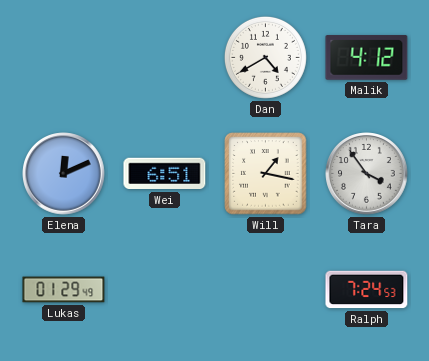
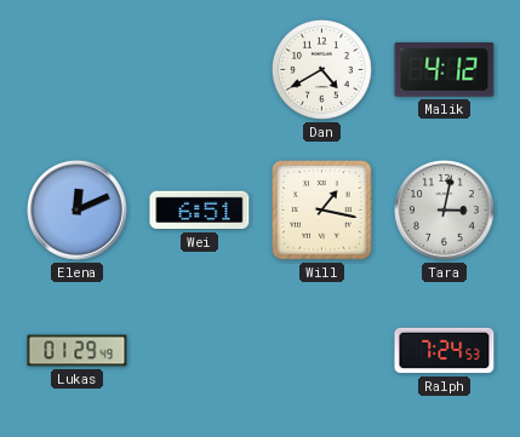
Tara: 3:54 -> 3:02
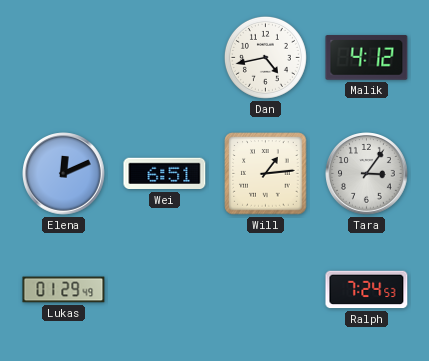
Dan: 4:40 -> 4:43
Will: 1:17 -> 1:14
Tara: 3:02 -> 3:06
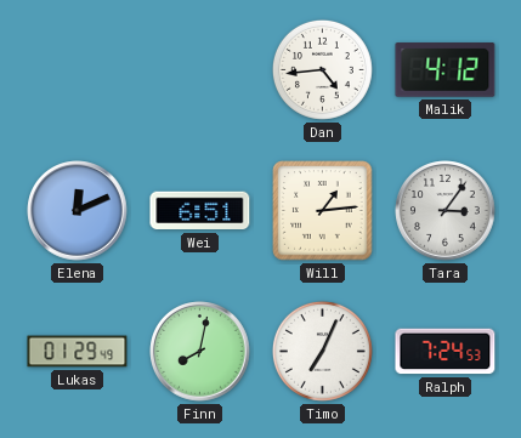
Dan: 4:43 -> 4:44
Finn: none -> 8:02
Timo: none -> 7:04
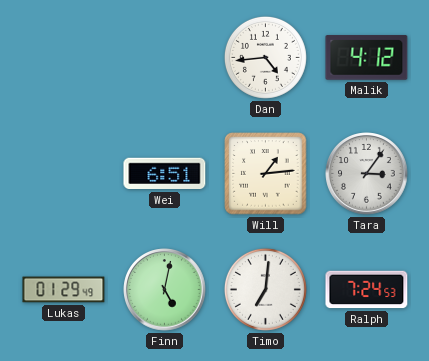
Elena: 12:11 -> none
Finn: 8:02 -> 5:02
Timo: 7:04 -> 7:01
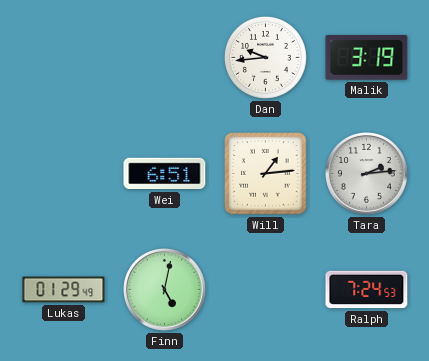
Dan: 4:44 -> 9:44
Malik: 4:12 -> 3:19
Tara: 3:06 -> 2:14
Timo: 7:01 -> none
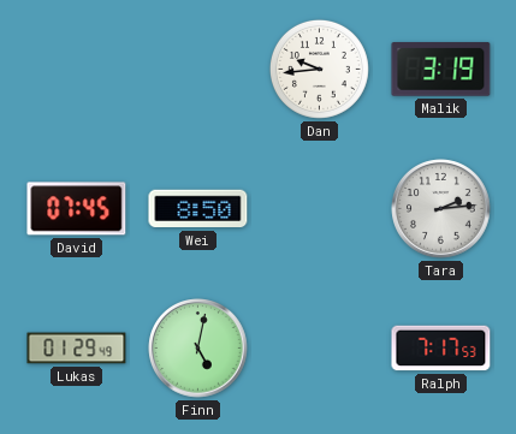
David: none -> 07:45
Wei: 6:51 -> 8:50
Will: 1:14 -> none
Ralph: 7:24 -> 7:17
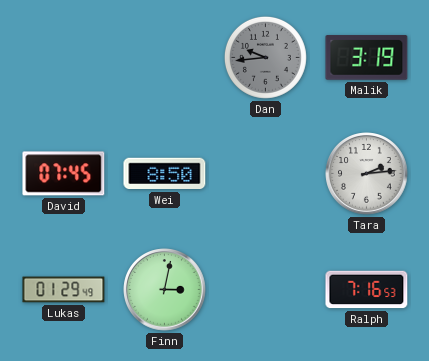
Dan dial: white -> grey
Finn: 5:02 -> 3:02
Ralph: 7:17 -> 7:16
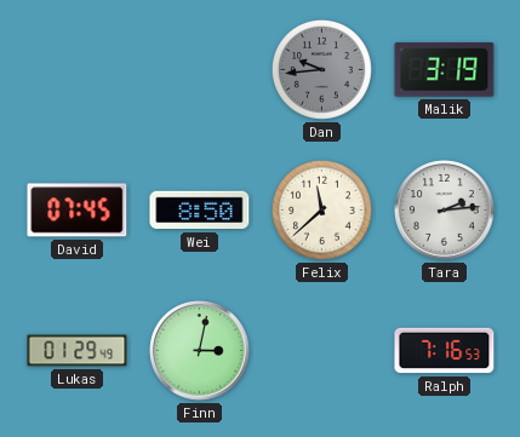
Felix: none -> 11:38
